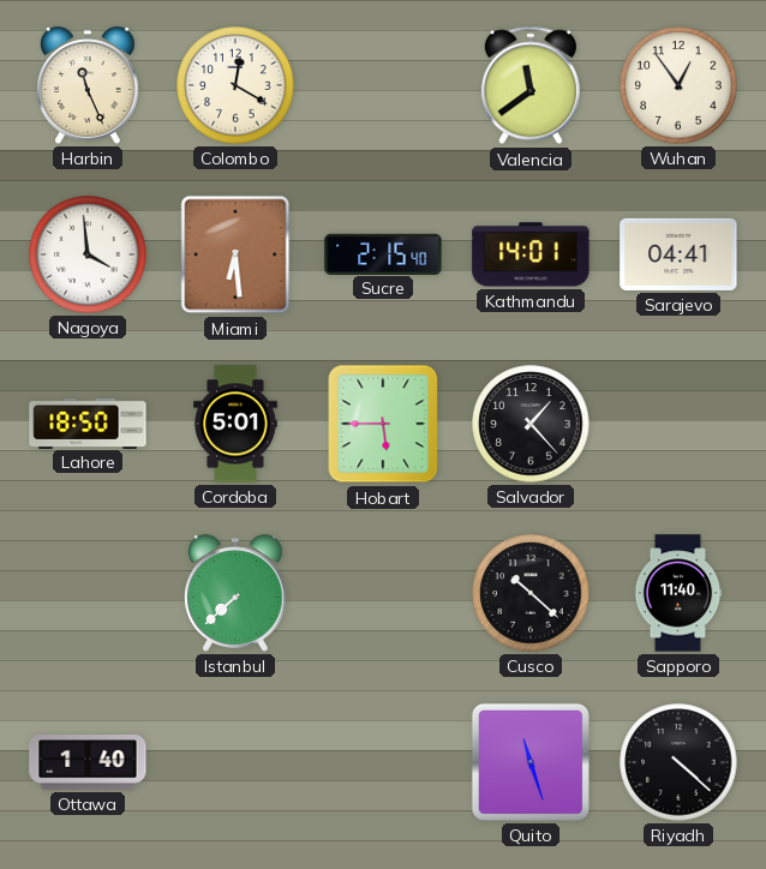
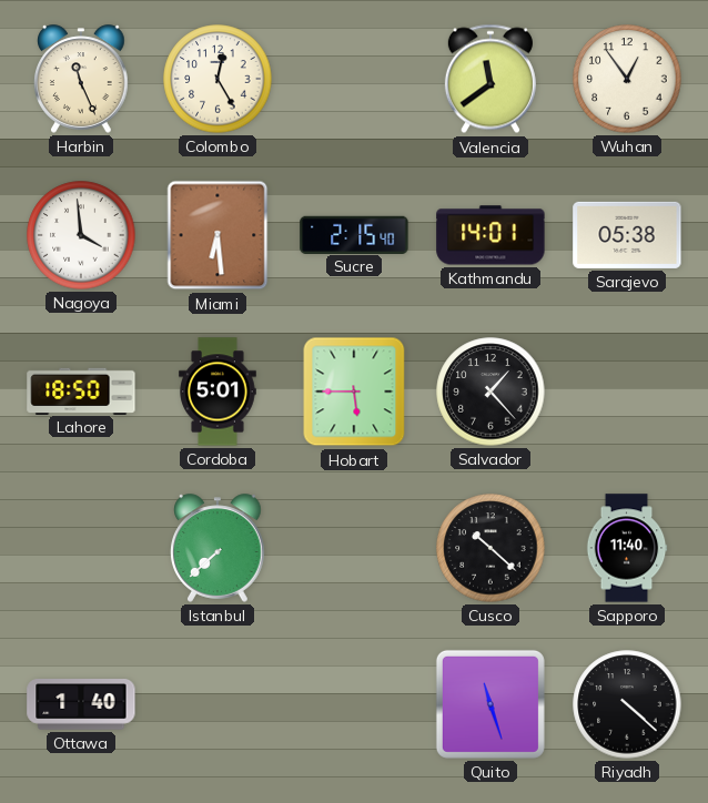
Colombo: 12:20 -> 12:25
Sarajevo: 04:41 -> 05:38
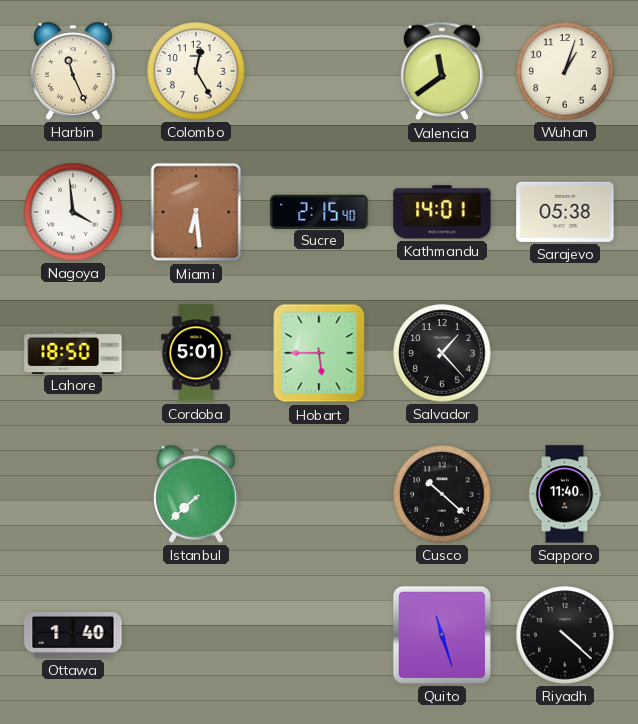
Wuhan: 12:54 -> 1:03
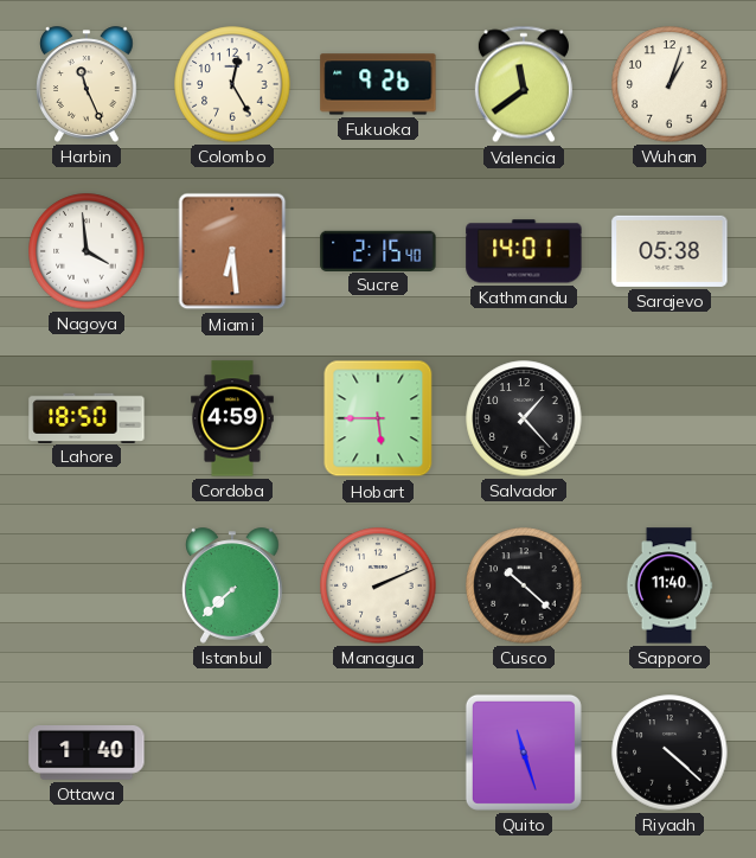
Fukuoka: none -> 9:26
Cordoba: 5:01 -> 4:59
Managua: none -> 2:11
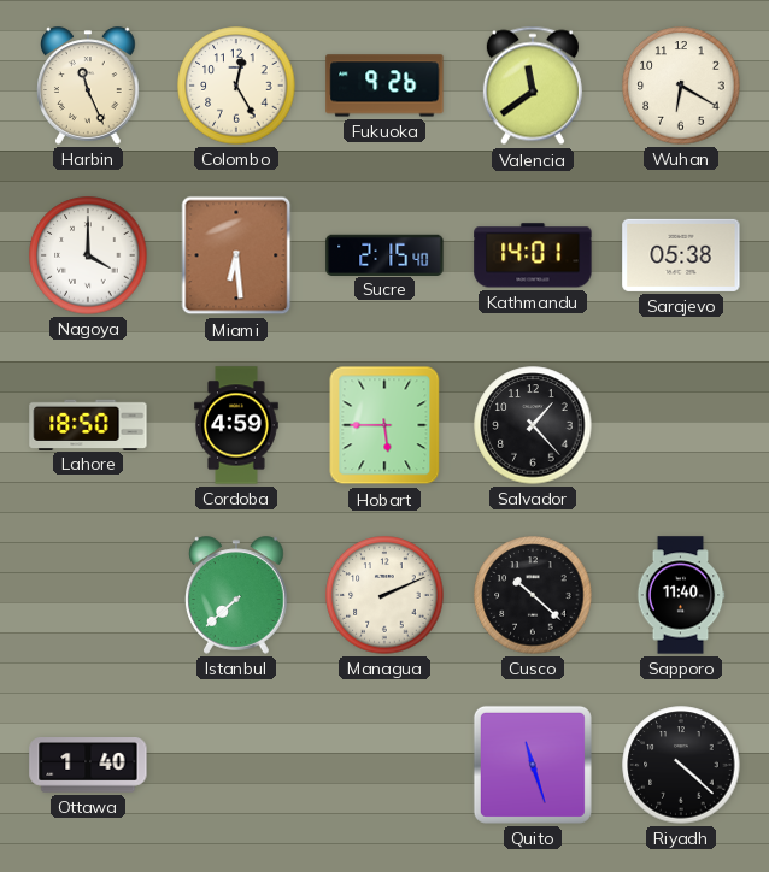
Wuhan: 1:03 -> 6:20
Nagoya: 3:59 -> 4:00
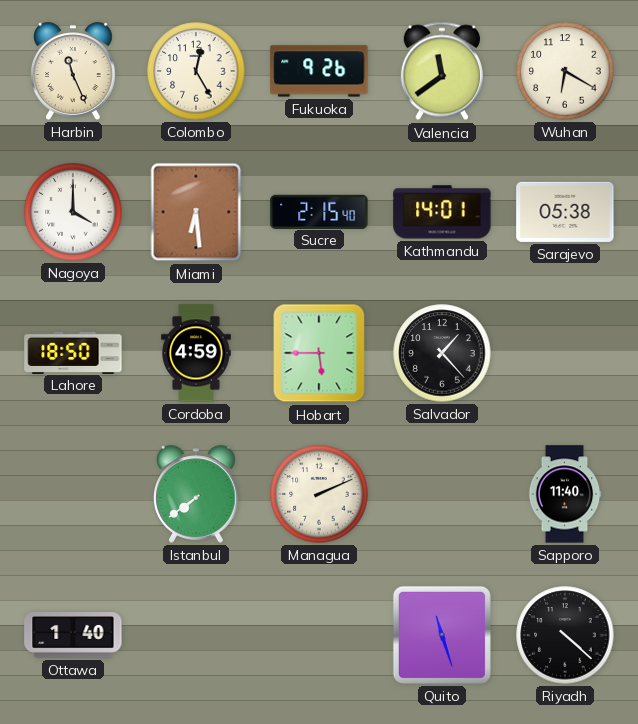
Istanbul: 7:38 -> 7:39
Cusco: 10:22 -> none
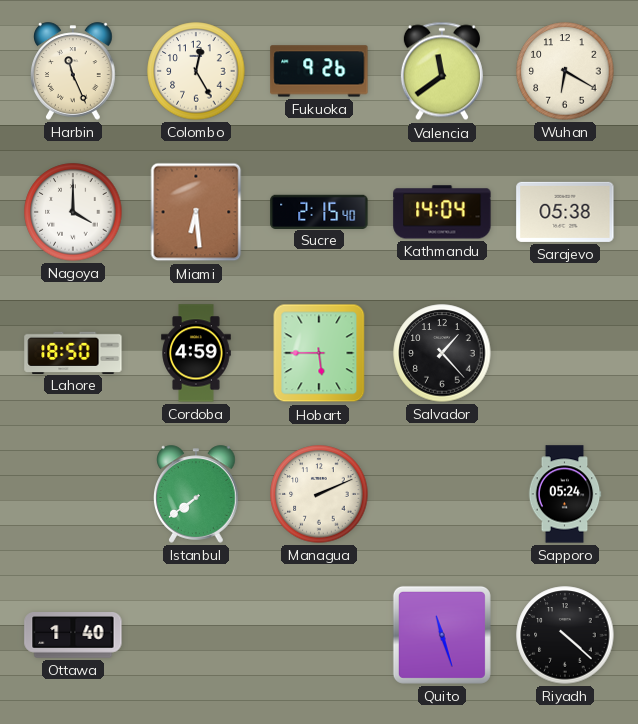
Kathmandu: 14:01 -> 14:04
Sapporo: 11:40 -> 05:24
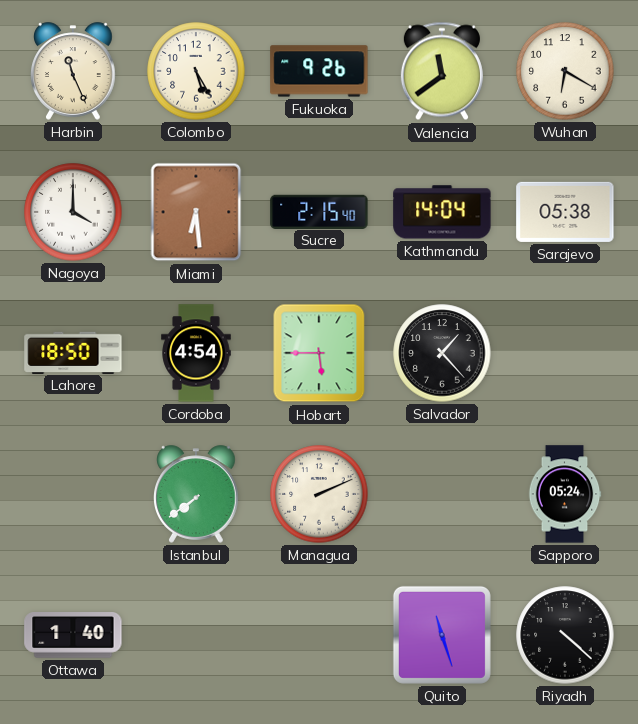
Colombo: 12:25 -> 5:25
Cordoba: 4:59 -> 4:54
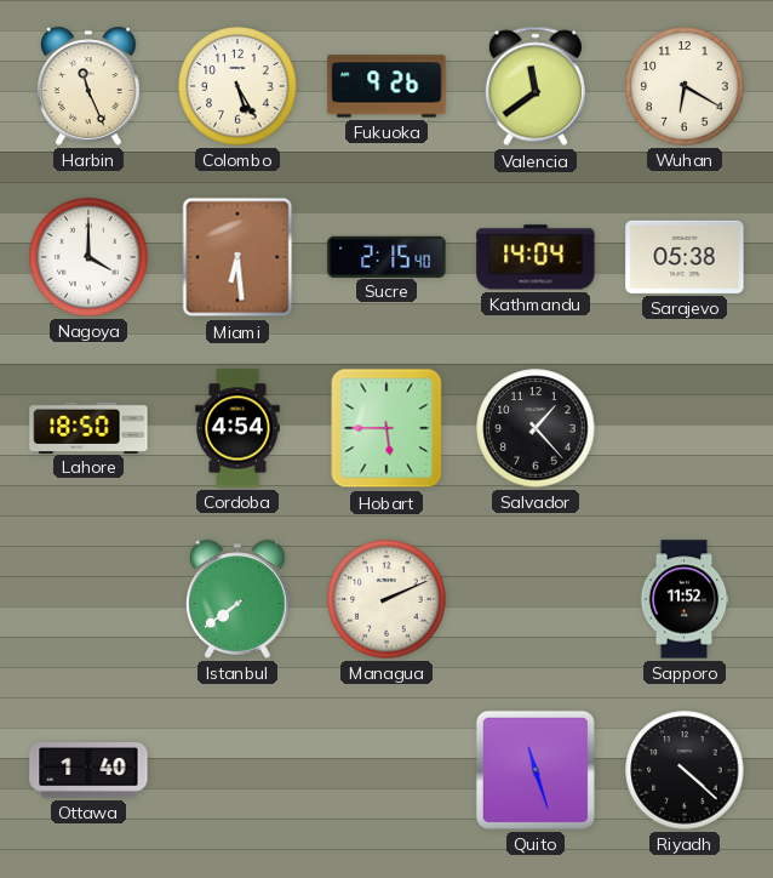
Sapporo: 05:24 -> 11:52
